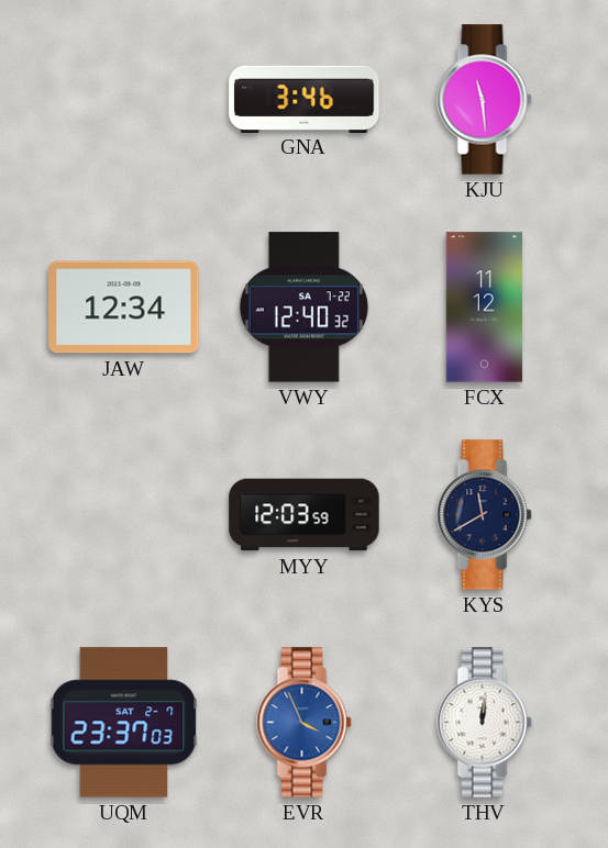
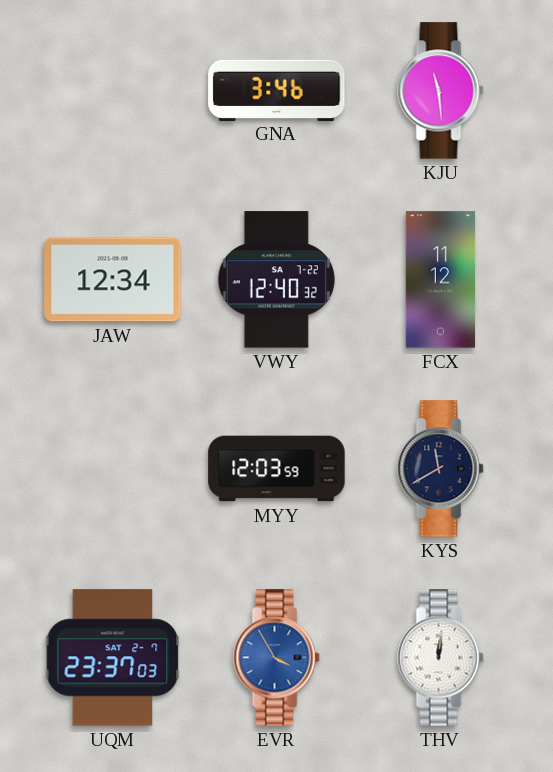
EVR: 3:56 -> 3:55
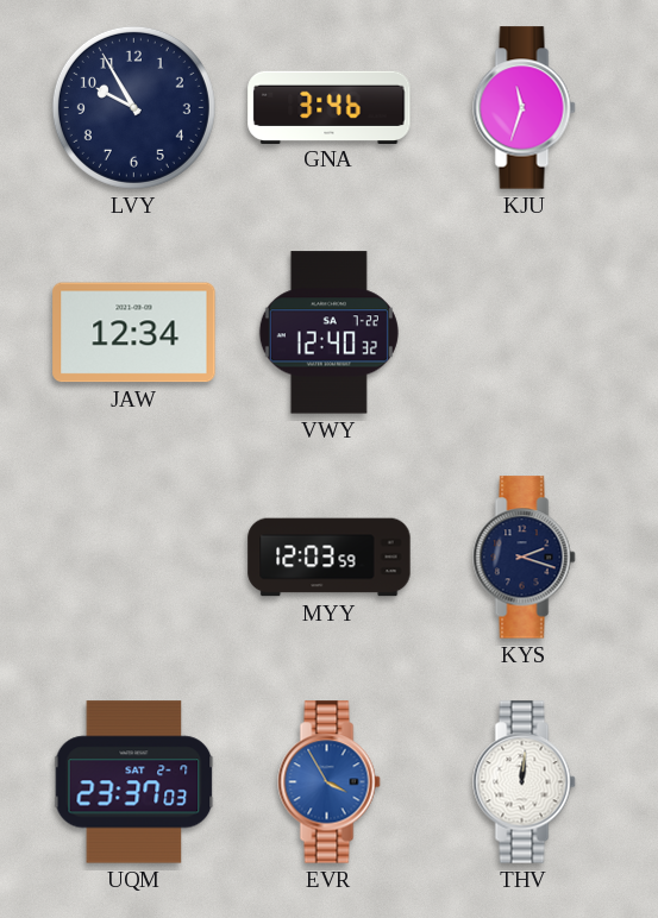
LVY: none -> 9:55
KJU: 11:29 -> 11:33
FCX: 11:12 -> none
KYS: 11:40 -> 2:18
